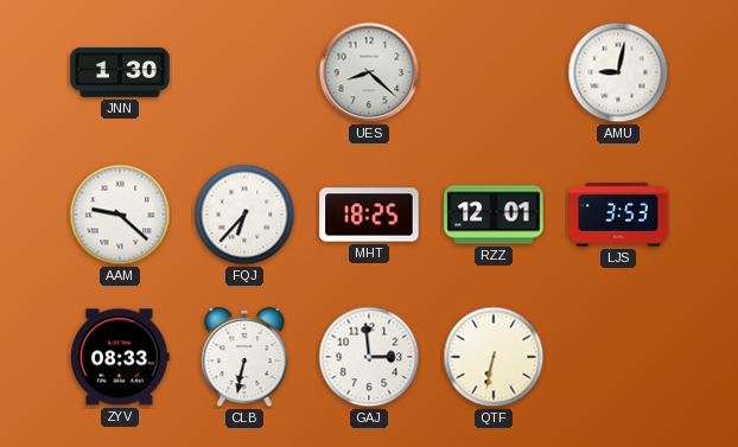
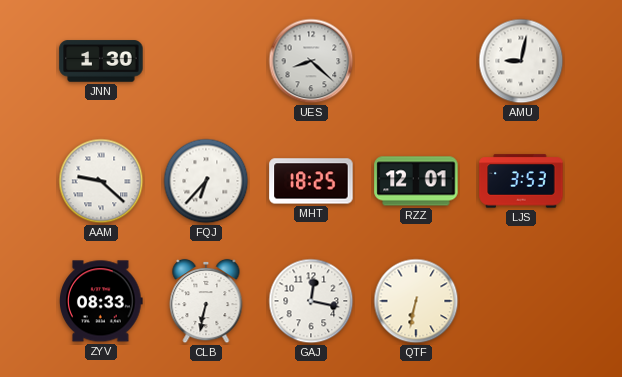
GAJ: 2:59 -> 12:17
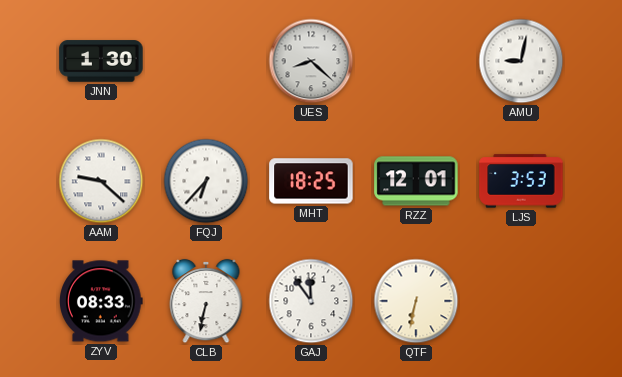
GAJ: 12:17 -> 11:54
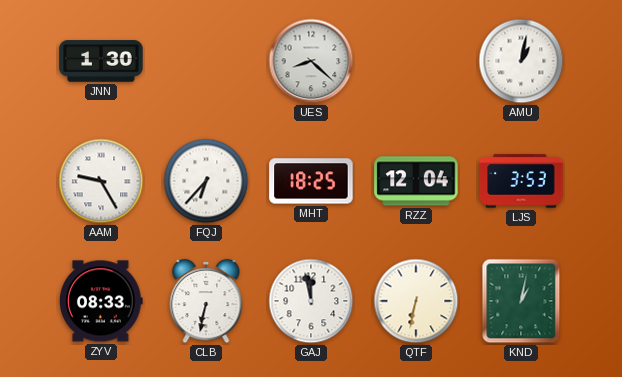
AMU: 9:02 -> 1:02
AAM: 9:22 -> 9:25
RZZ: 12:01 -> 12:04
GAJ: 11:54 -> 11:58
KND: none -> 1:02
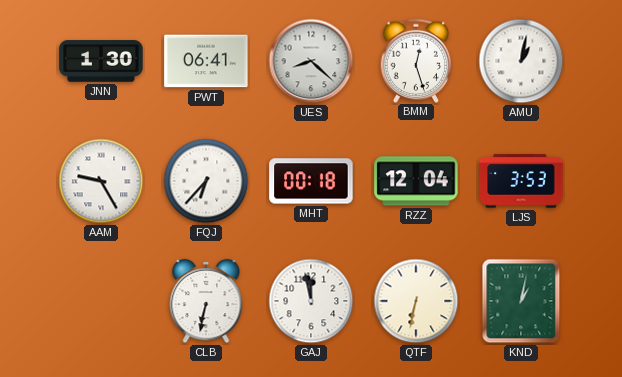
PWT: none -> 06:41
BMM: none -> 12:27
MHT: 18:25 -> 00:18
ZYV: 08:33 -> none
